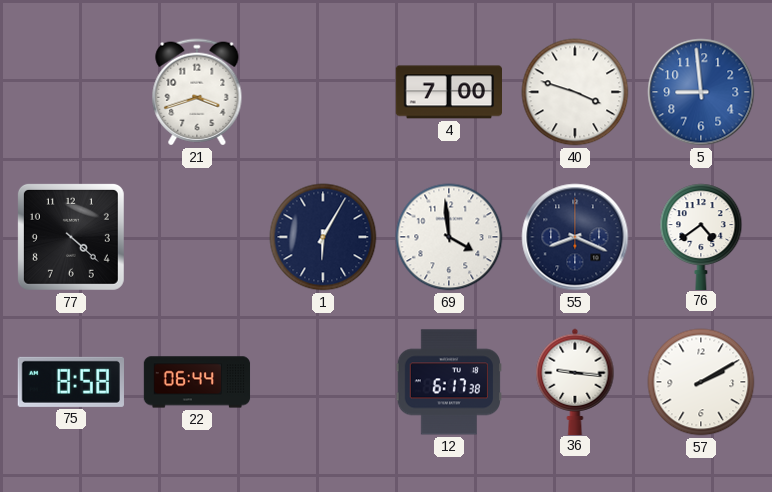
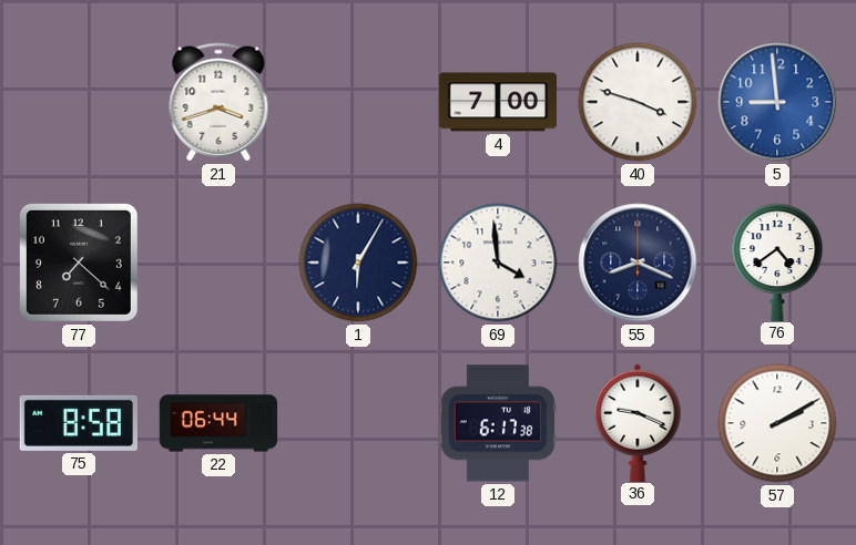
77: 4:22 -> 7:22
36: 9:16 -> 9:19
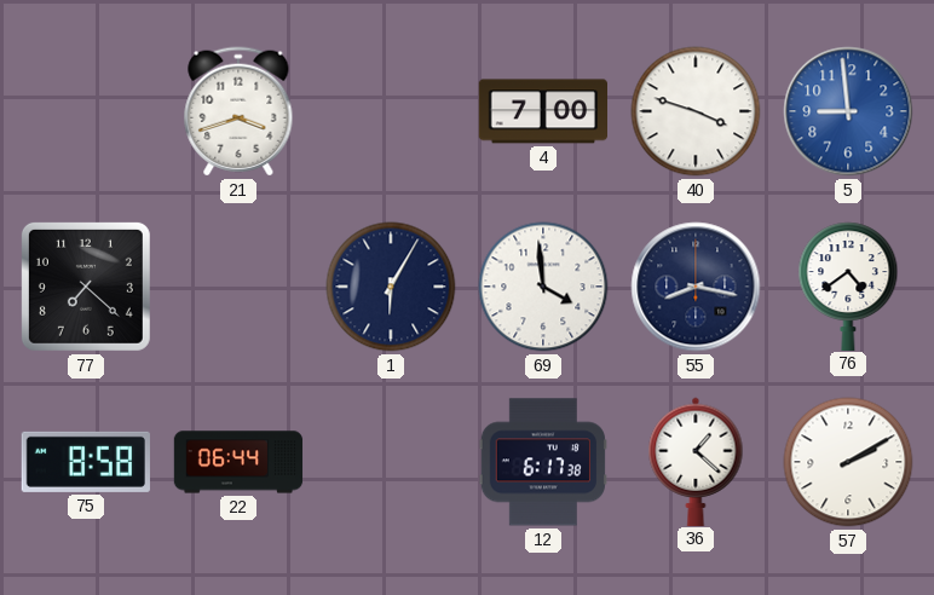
55: 8:19 -> 8:17
36: 9:19 -> 1:22
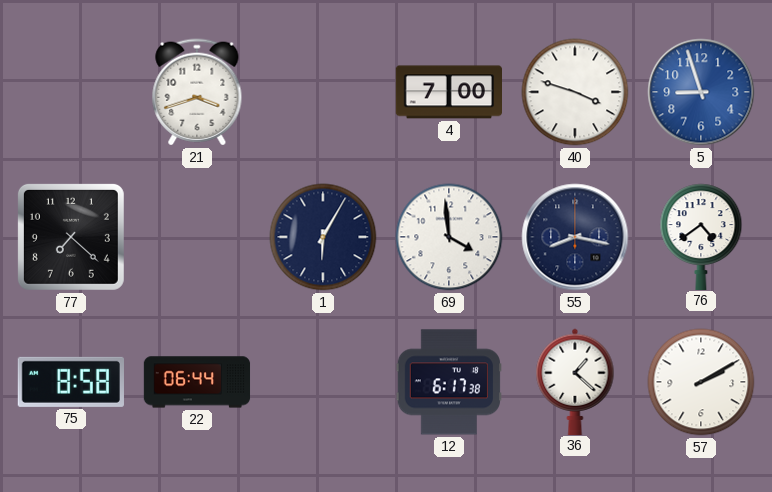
5: 8:59 -> 8:57
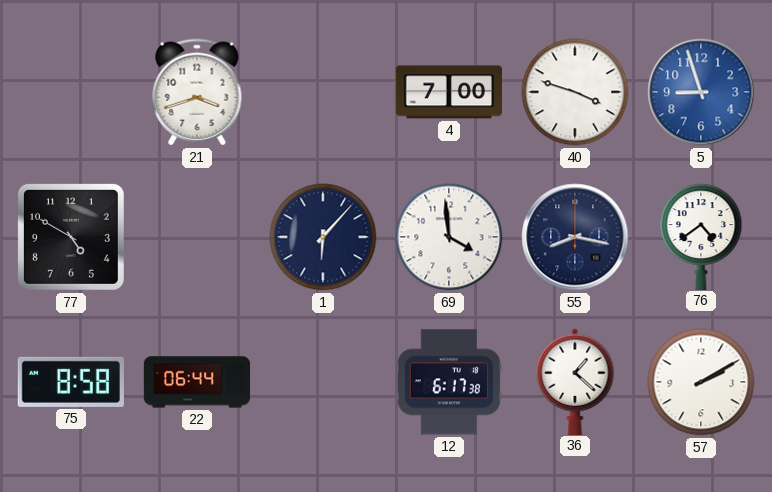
77: 7:22 -> 4:50
1: 6:05 -> 6:07
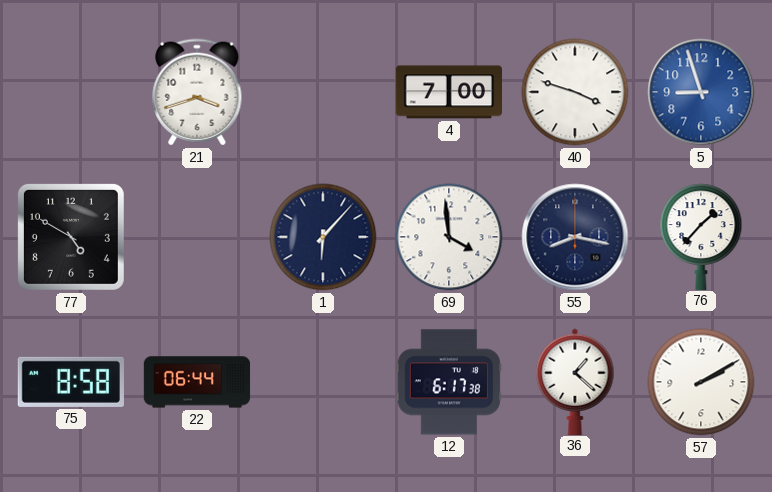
76: 4:39 -> 1:37
